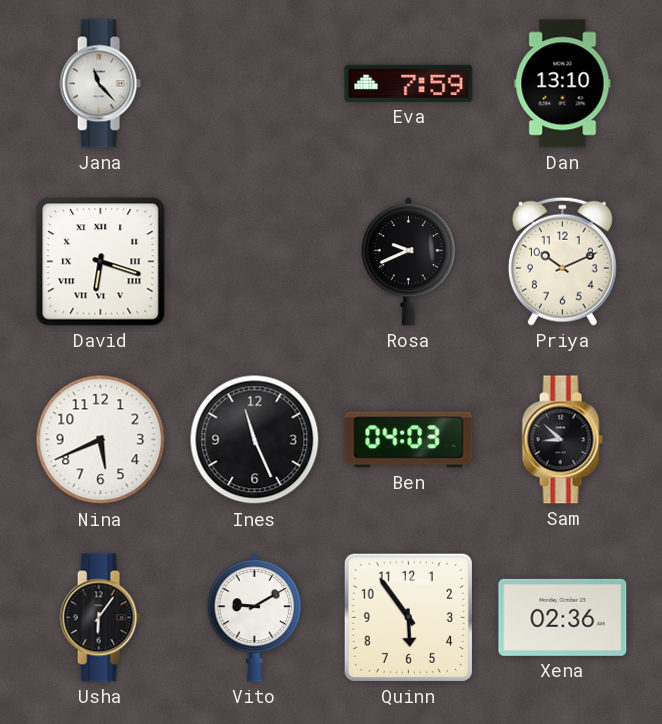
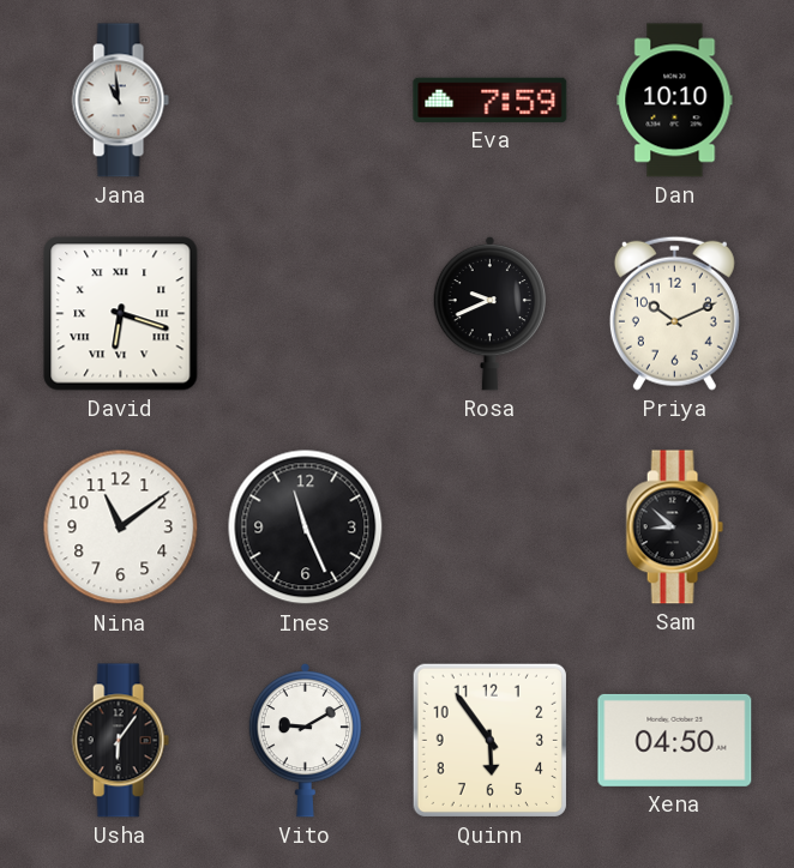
Jana: 11:23 -> 10:59
Dan: 13:10 -> 10:10
Nina: 5:41 -> 11:09
Ben: 04:03 -> none
Xena: 02:36 -> 04:50
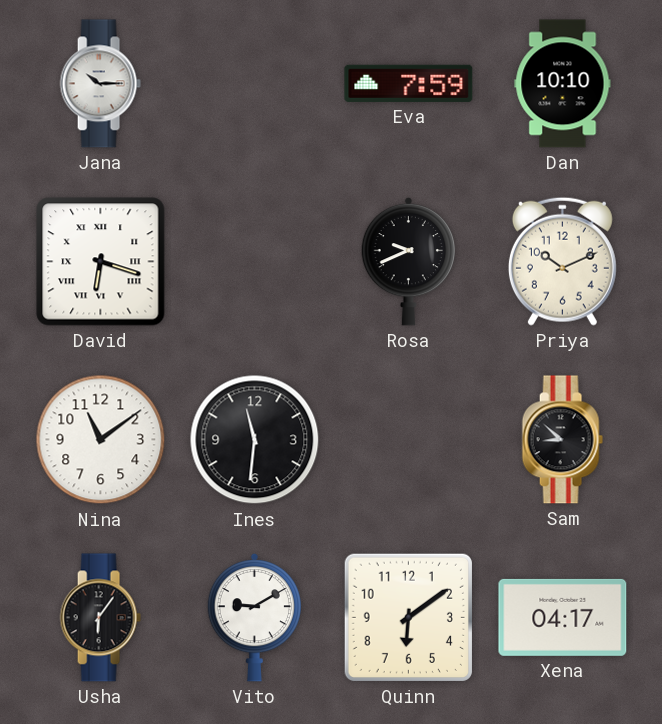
Jana: 10:59 -> 10:15
Ines: 11:26 -> 11:31
Quinn: 5:54 -> 6:09
Xena: 04:50 -> 04:17
